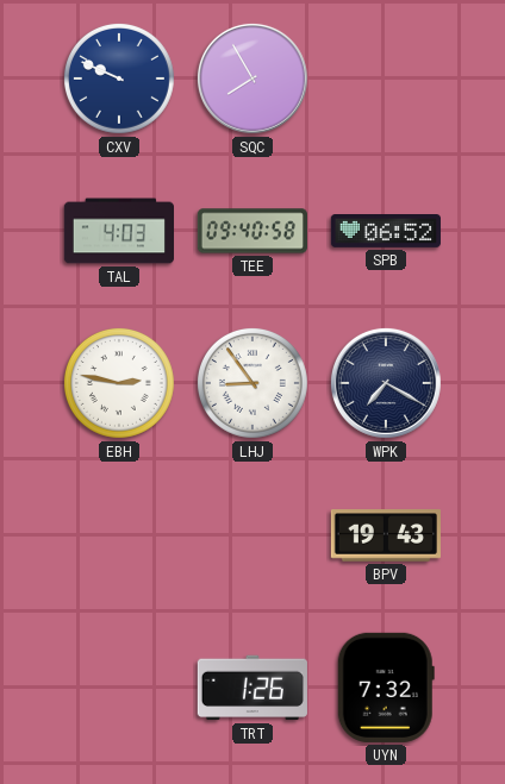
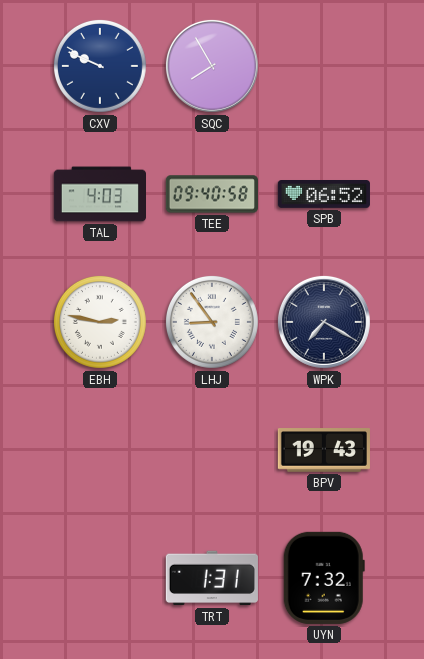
TRT: 1:26 -> 1:31
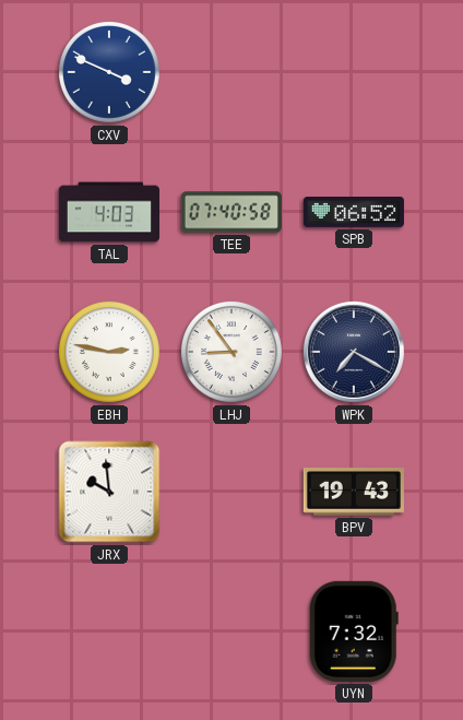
CXV: 9:49 -> 3:49
SQC: 7:55 -> none
TEE: 09:40 -> 07:40
JRX: none -> 9:59
TRT: 1:31 -> none
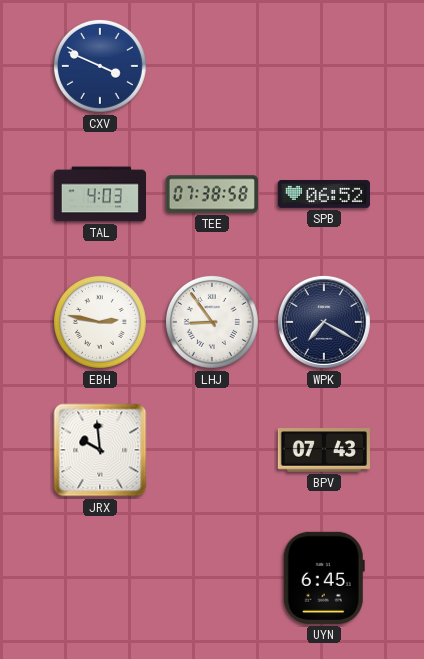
TEE: 07:40 -> 07:38
BPV: 19:43 -> 07:43
UYN: 7:32 -> 6:45
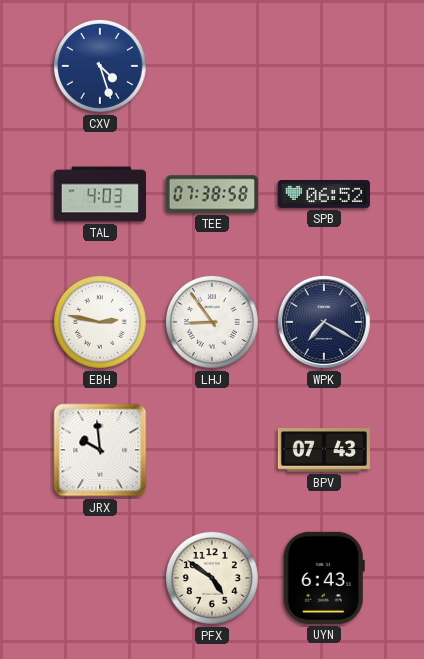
CXV: 3:49 -> 4:27
PFX: none -> 4:51
UYN: 6:45 -> 6:43
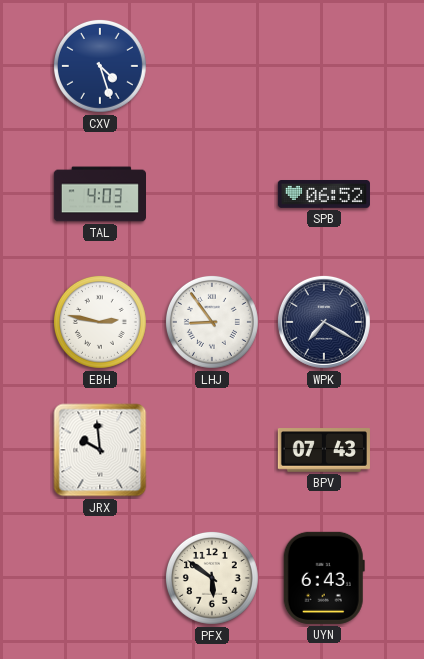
TEE: 07:38 -> none
PFX: 4:51 -> 5:51
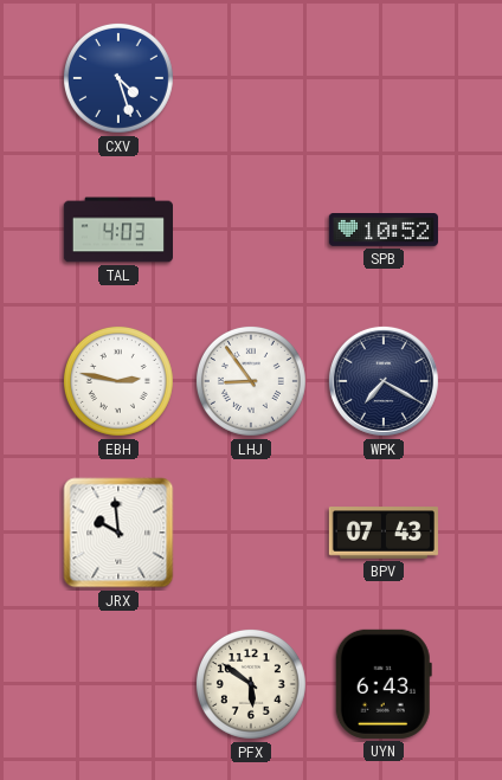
SPB: 06:52 -> 10:52
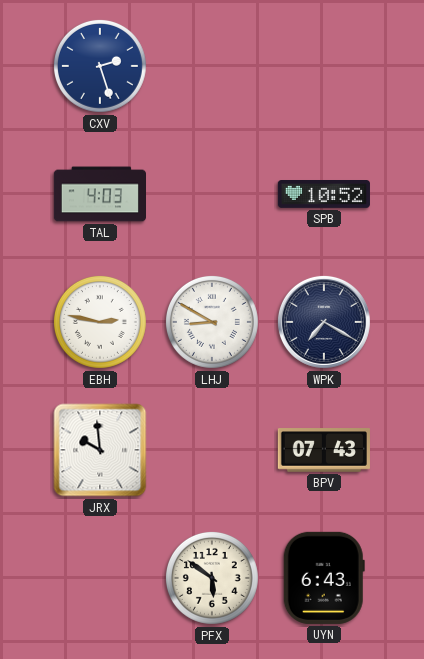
CXV: 4:27 -> 2:27
LHJ: 8:54 -> 8:50
